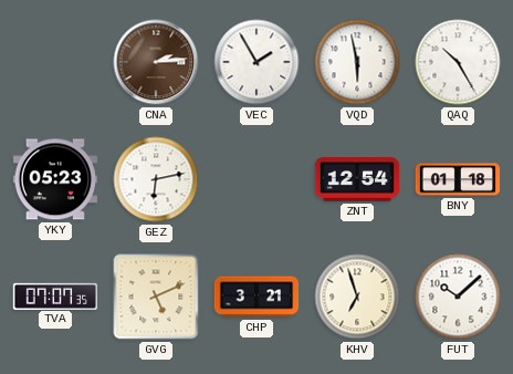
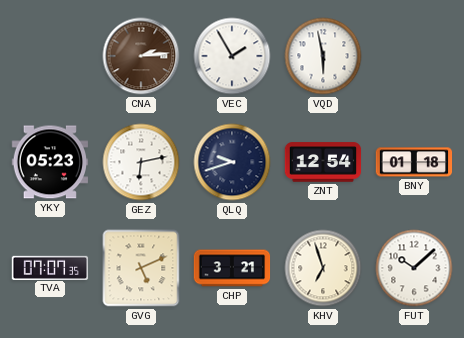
QAQ: 10:25 -> none
QLQ: none -> 9:42
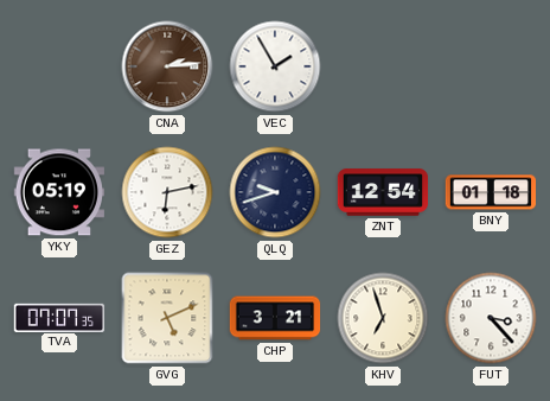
VQD: 5:58 -> none
YKY: 05:23 -> 05:19
FUT: 10:08 -> 3:23
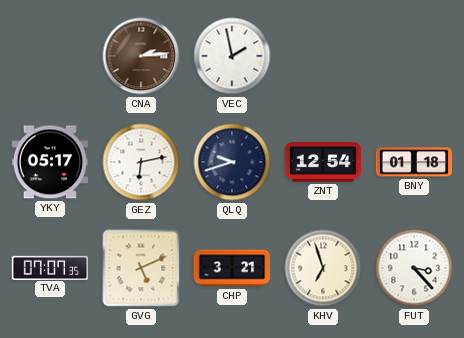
VEC: 1:55 -> 1:58
YKY: 05:19 -> 05:17
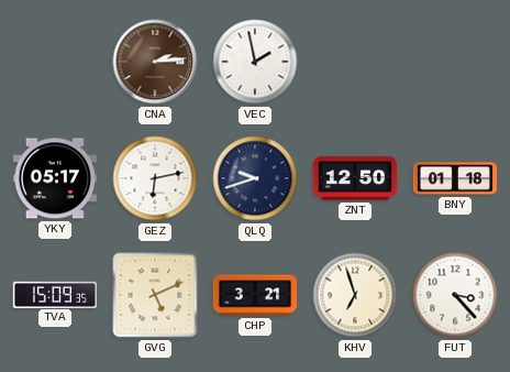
ZNT: 12:54 -> 12:50
TVA: 07:07 -> 15:09
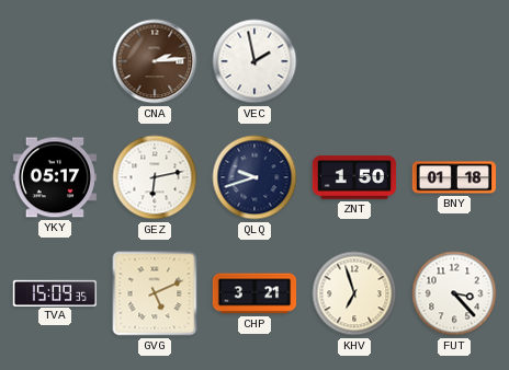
ZNT: 12:50 -> 1:50
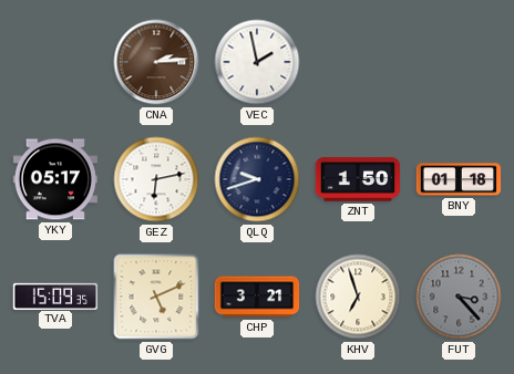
FUT dial: white -> grey
